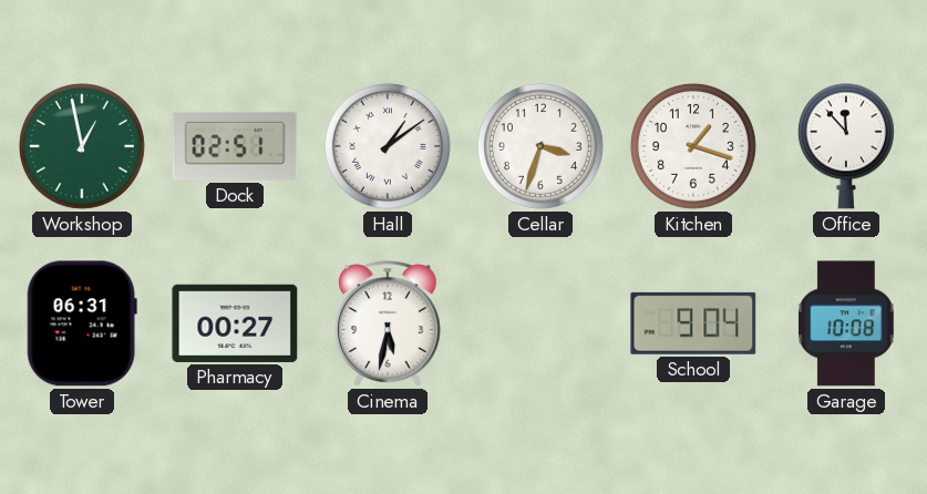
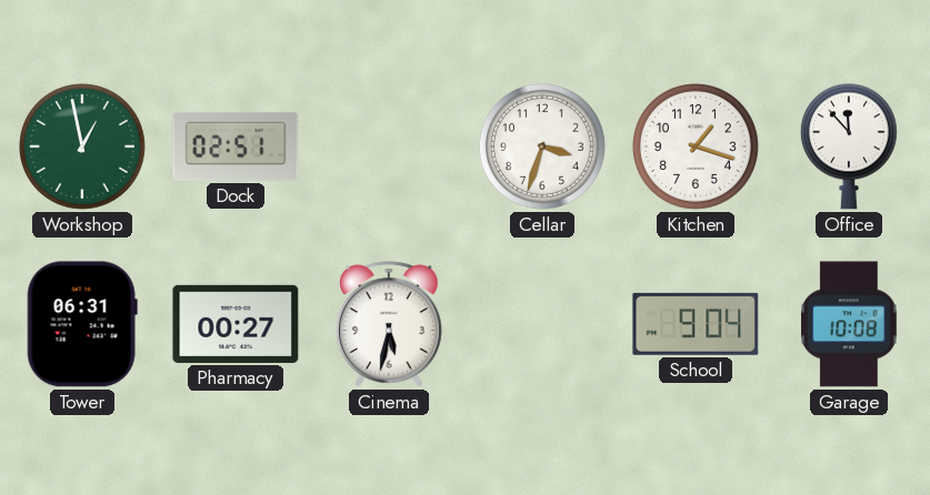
Hall: 1:09 -> none
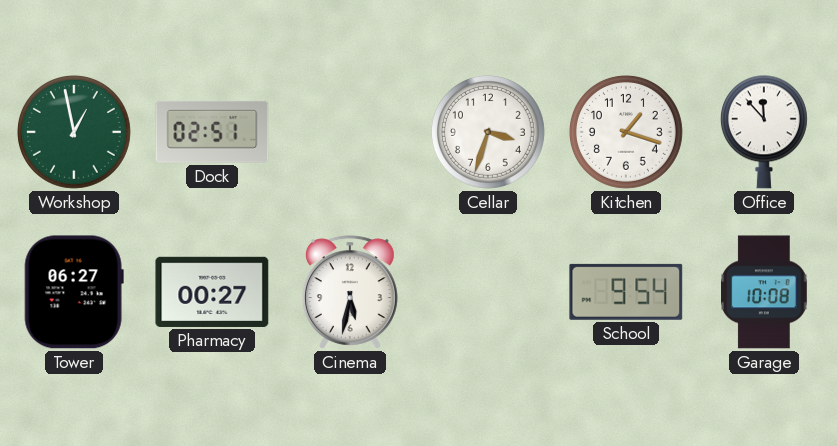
Tower: 06:31 -> 06:27
School: 9:04 -> 9:54
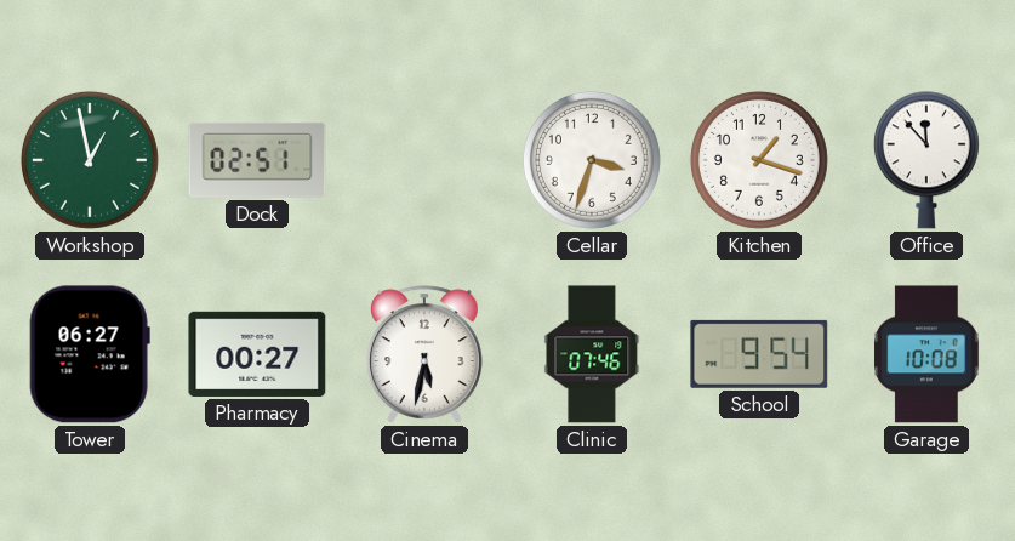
Clinic: none -> 07:46
